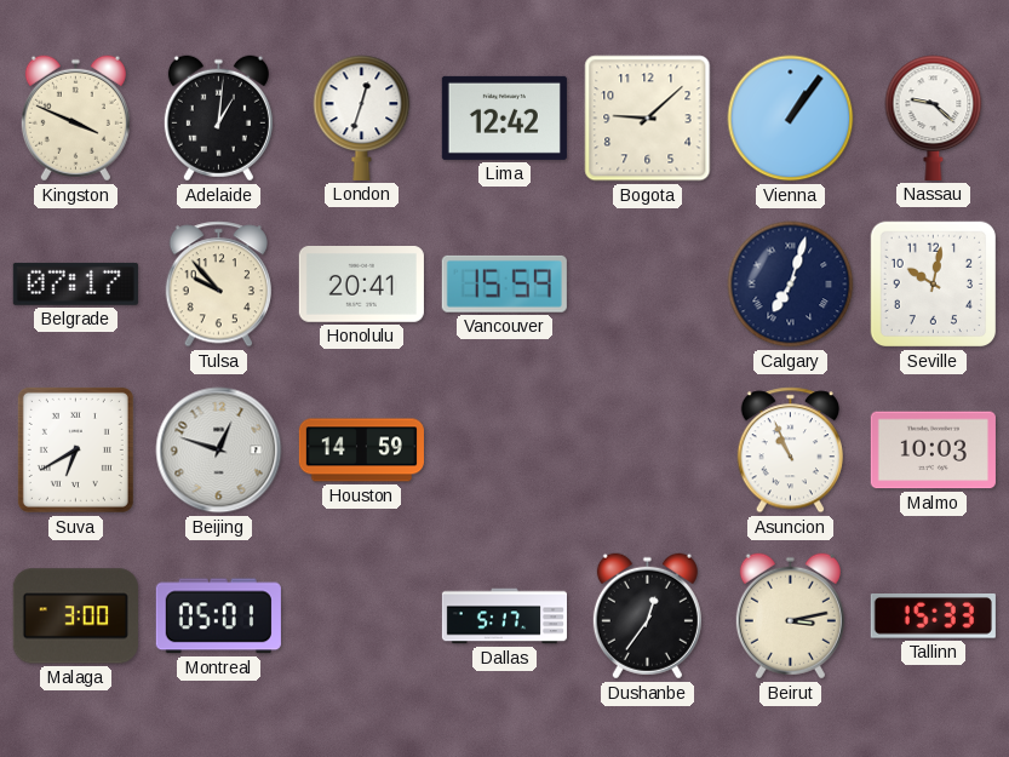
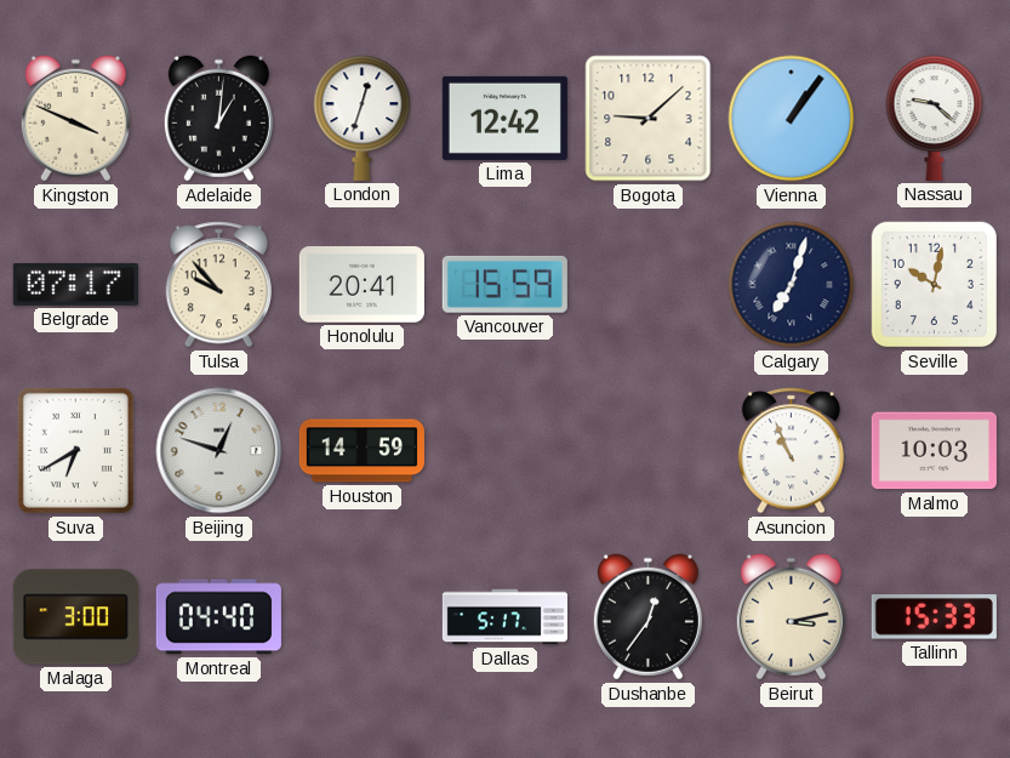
Montreal: 05:01 -> 04:40
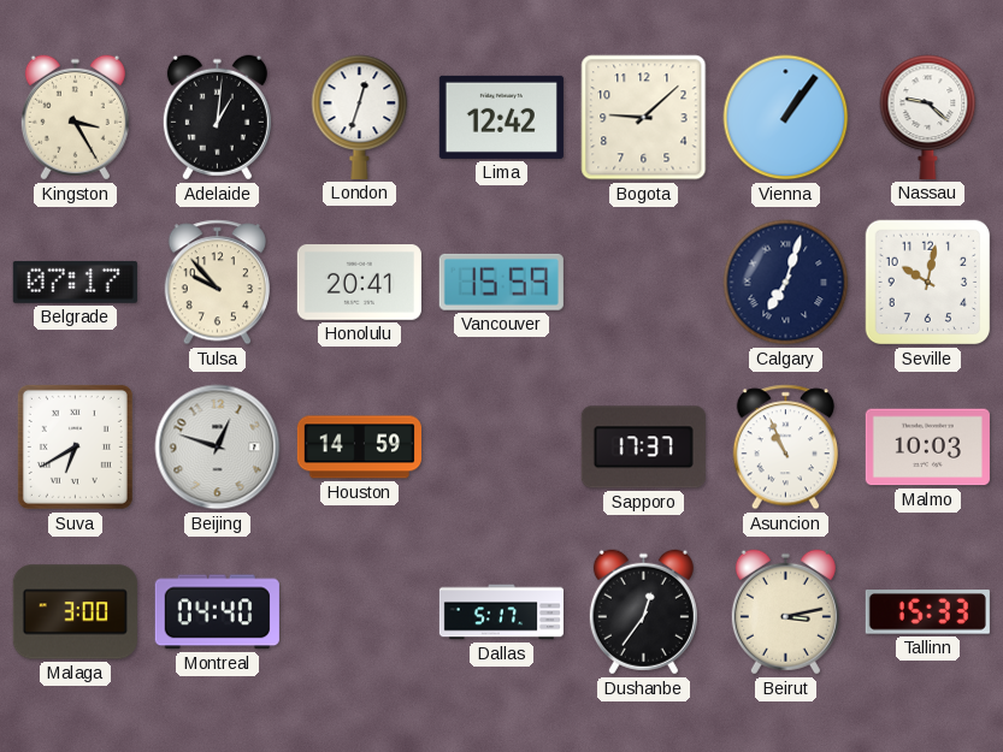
Kingston: 3:49 -> 3:25
Sapporo: none -> 17:37
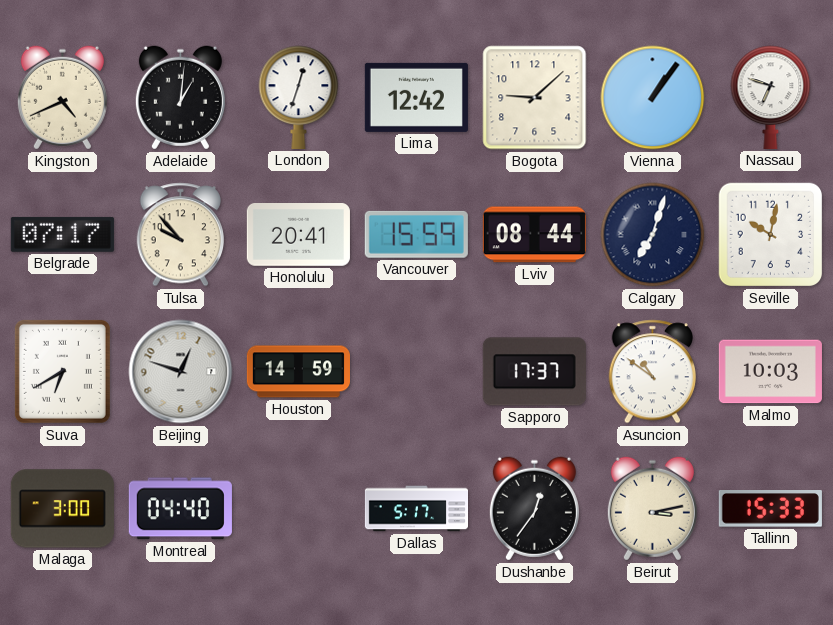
Kingston: 3:25 -> 4:41
Nassau: 9:22 -> 6:48
Lviv: none -> 08:44
Asuncion: 10:56 -> 10:51
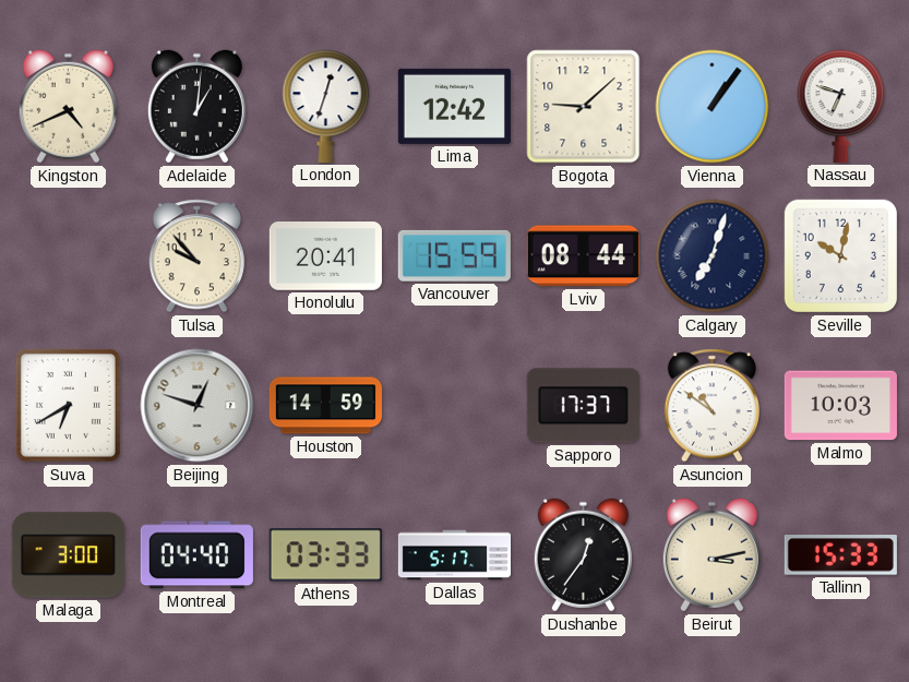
Belgrade: 07:17 -> none
Athens: none -> 03:33
